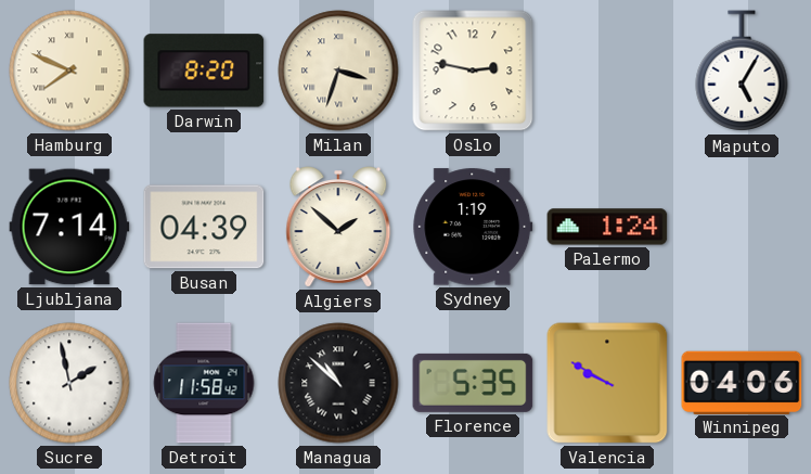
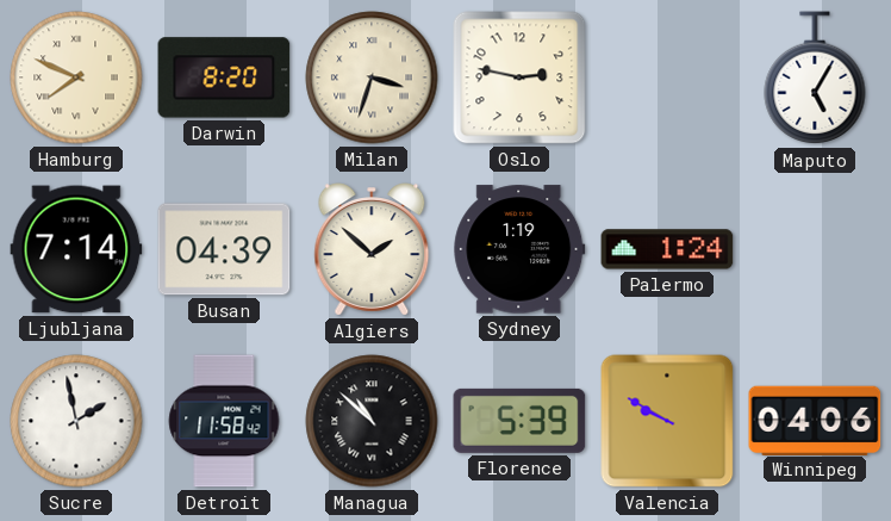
Florence: 5:35 -> 5:39
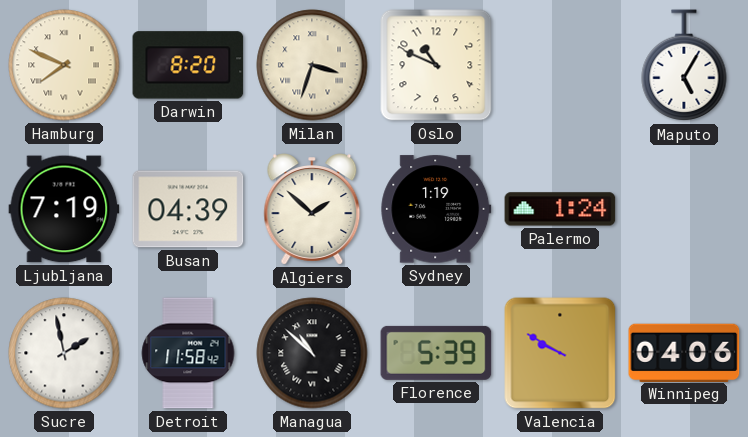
Oslo: 2:47 -> 10:49
Ljubljana: 7:14 -> 7:19
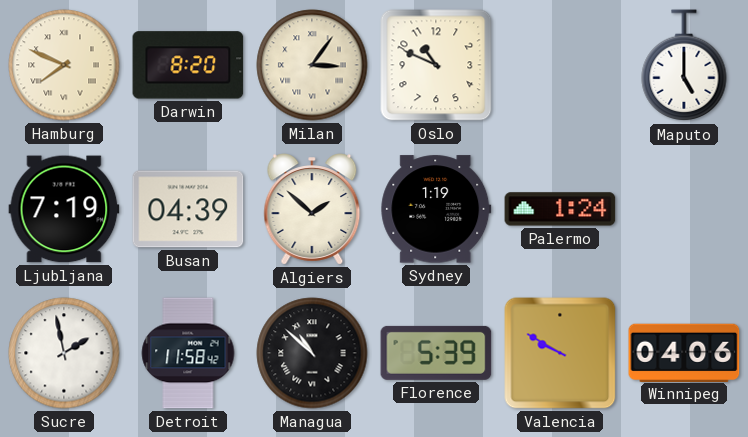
Milan: 3:33 -> 3:06
Maputo: 5:05 -> 5:00
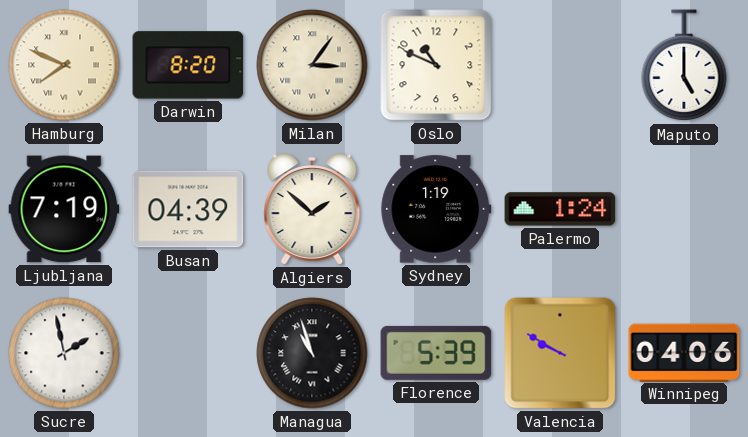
Detroit: 11:58 -> none
Managua: 10:52 -> 10:57
